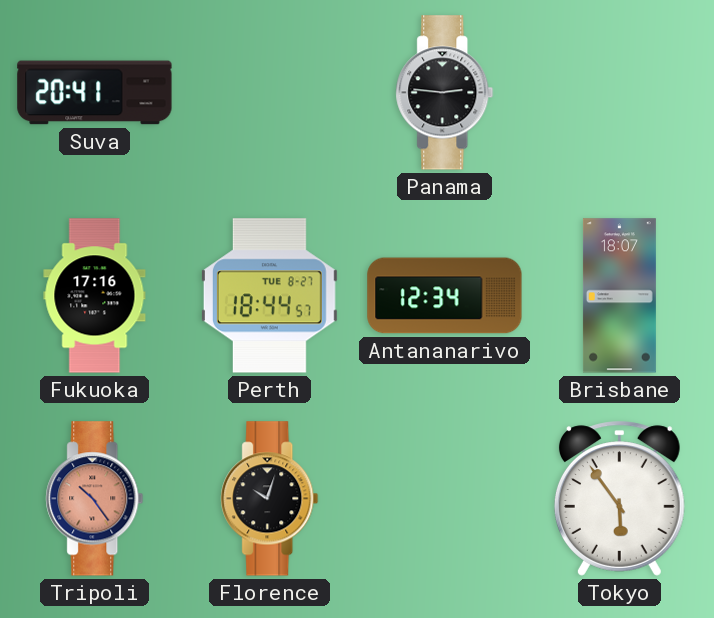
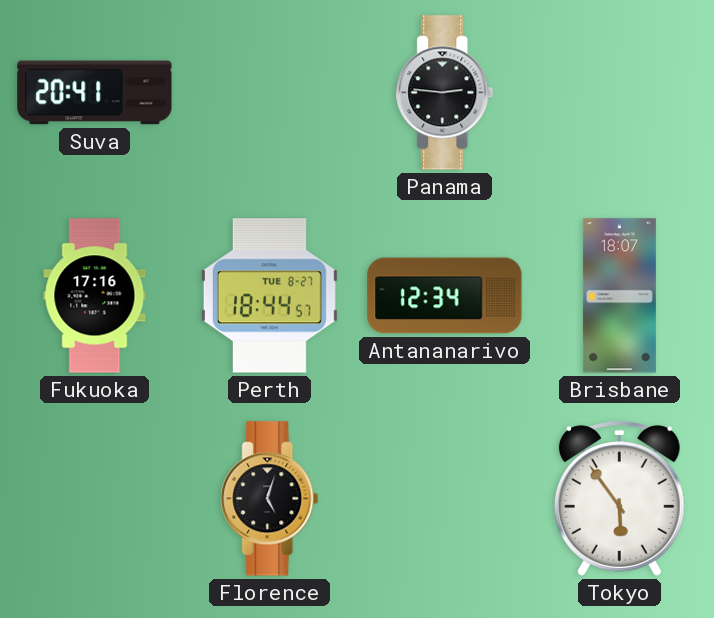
Tripoli: 10:24 -> none
Florence: 10:03 -> 5:03
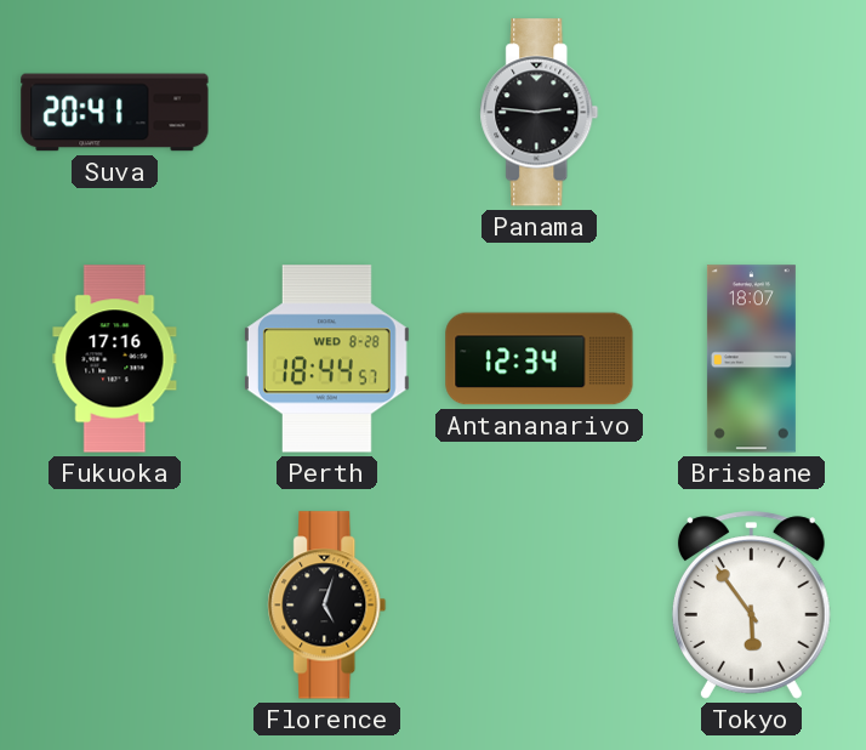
Perth date: TUE 8-27 -> WED 8-28
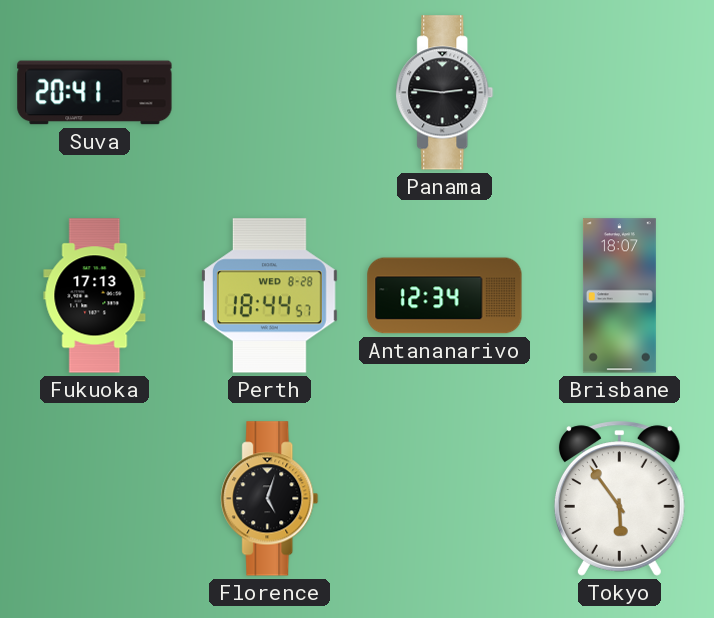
Fukuoka: 17:16 -> 17:13
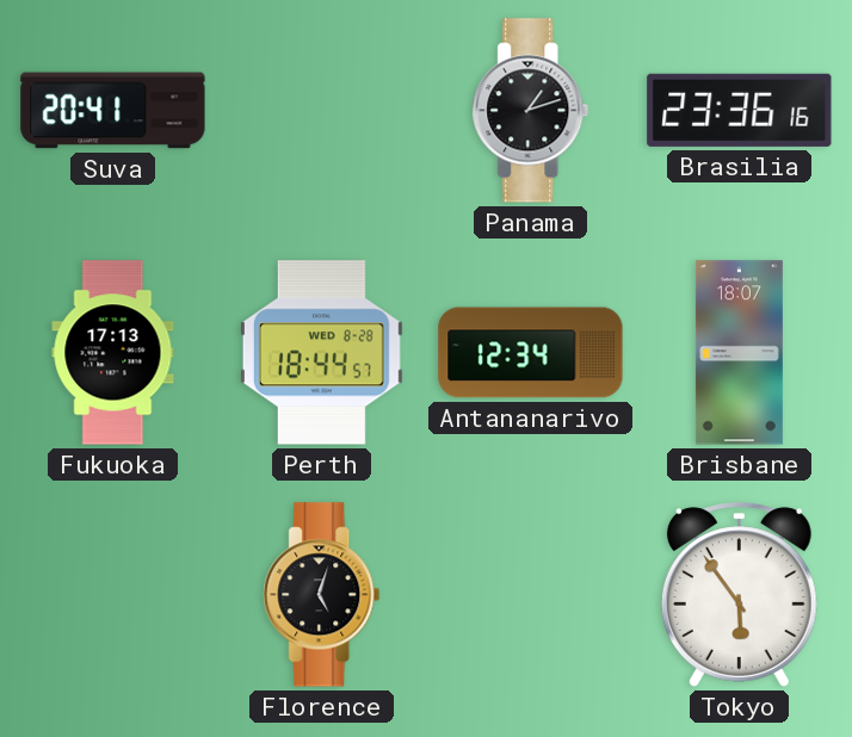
Panama: 2:46 -> 1:12
Brasilia: none -> 23:36
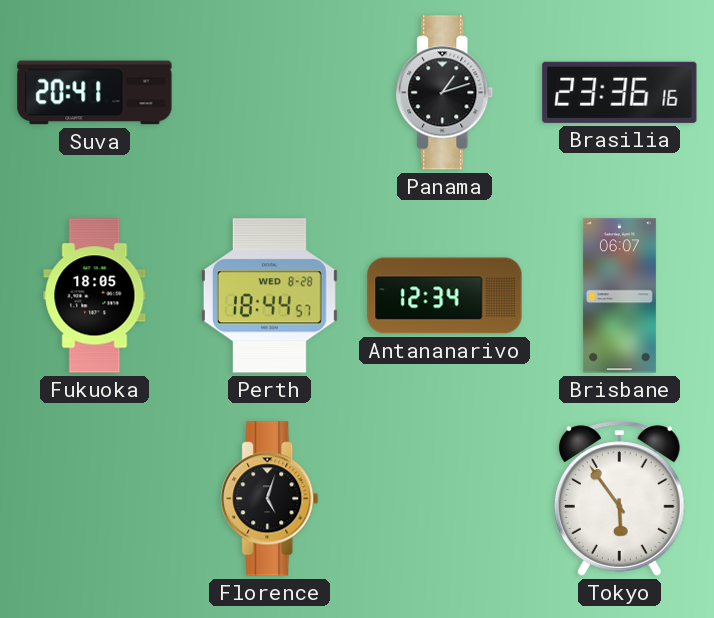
Fukuoka: 17:13 -> 18:05
Brisbane: 18:07 -> 06:07
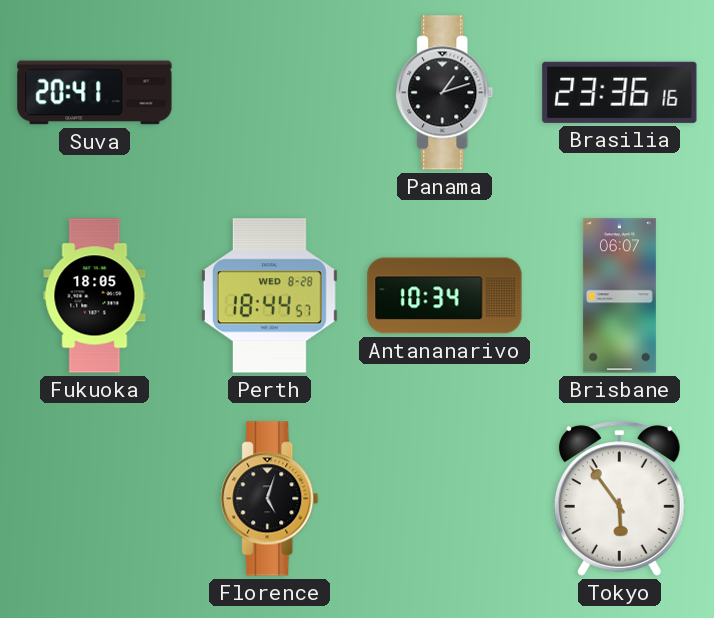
Antananarivo: 12:34 -> 10:34
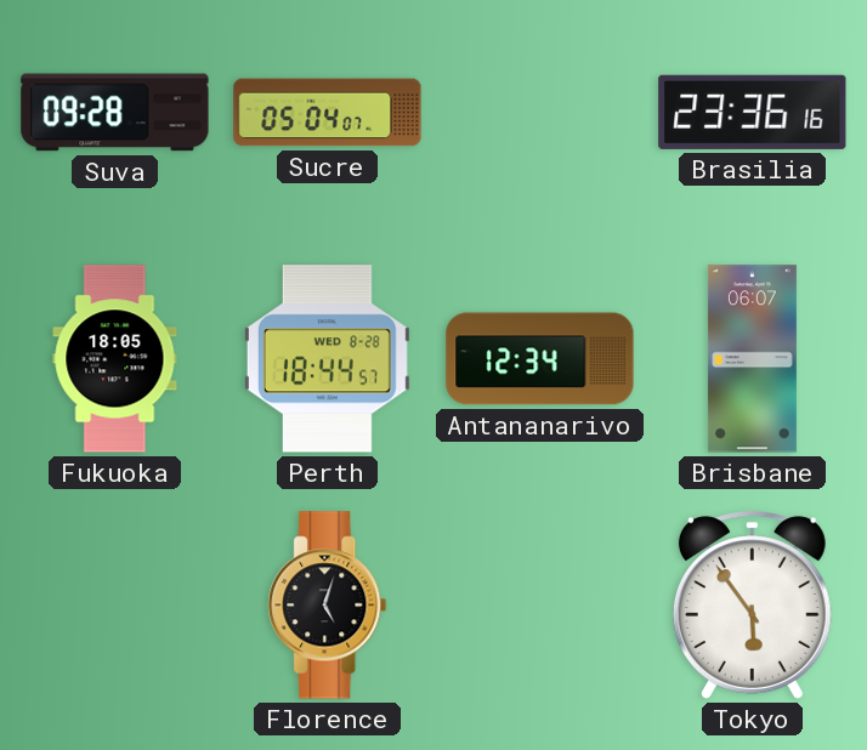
Suva: 20:41 -> 09:28
Sucre: none -> 05:04
Panama: 1:12 -> none
Antananarivo: 10:34 -> 12:34
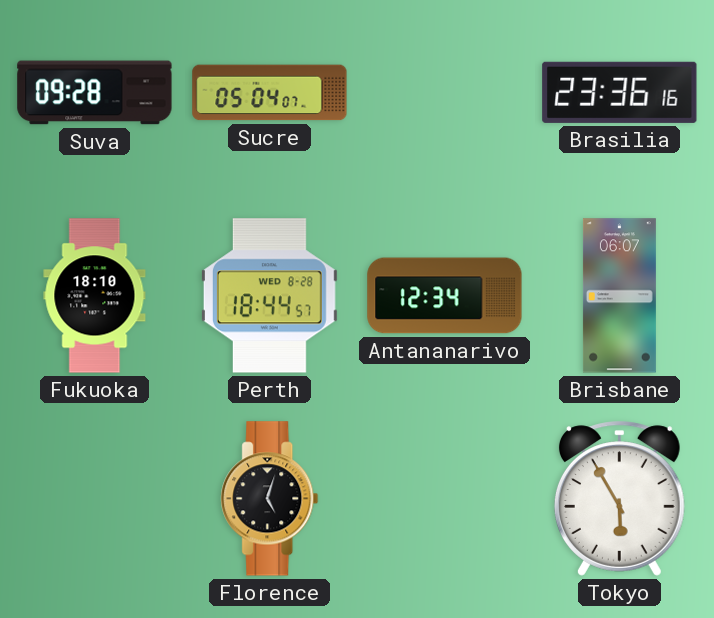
Fukuoka: 18:05 -> 18:10
Tokyo: 5:54 -> 5:55
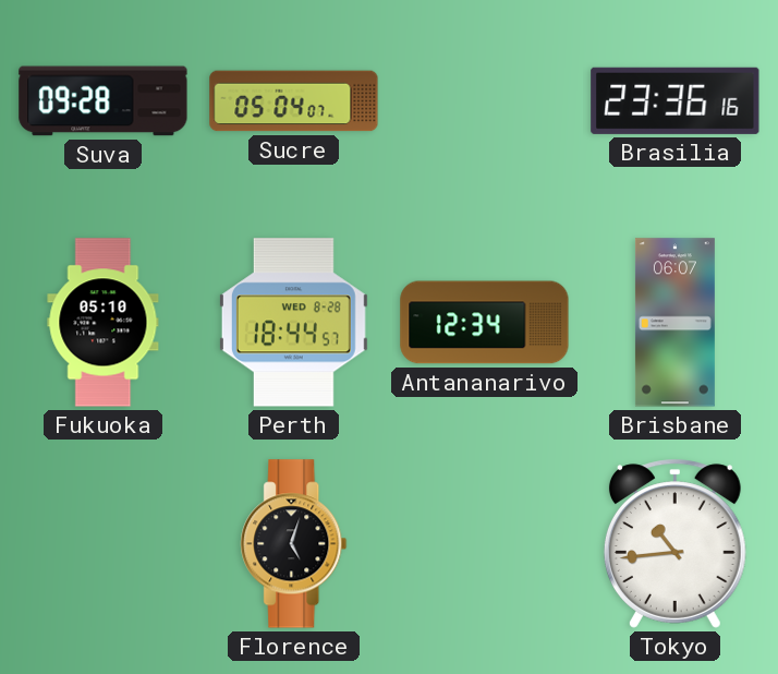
Fukuoka: 18:10 -> 05:10
Tokyo: 5:55 -> 10:44
